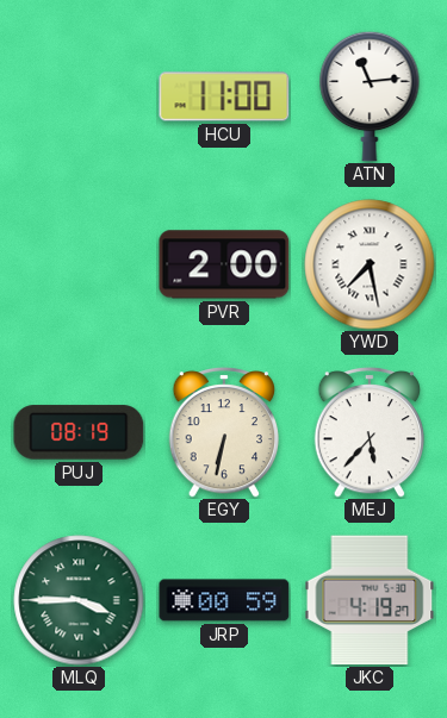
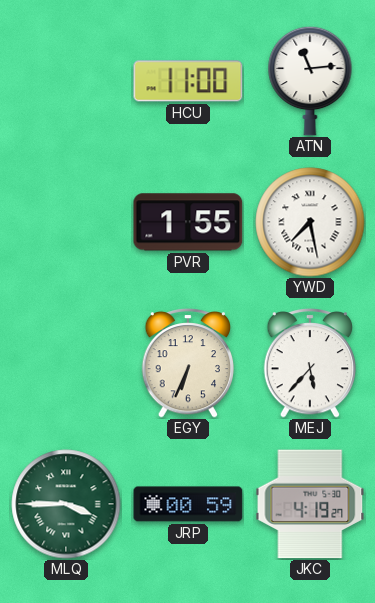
PVR: 2:00 -> 1:55
PUJ: 08:19 -> none
EGY: 6:32 -> 6:34
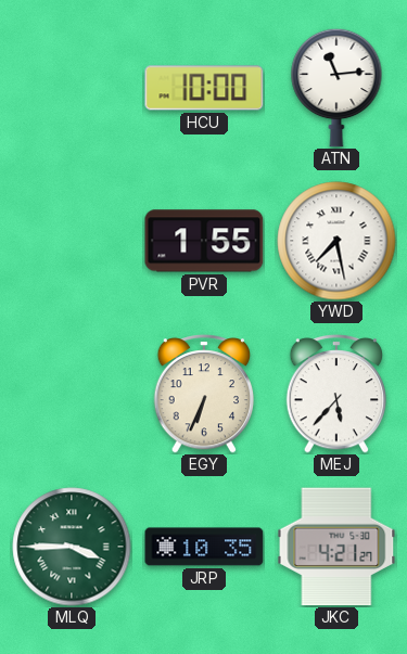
HCU: 11:00 -> 10:00
JRP: 00:59 -> 10:35
JKC: 4:19 -> 4:21
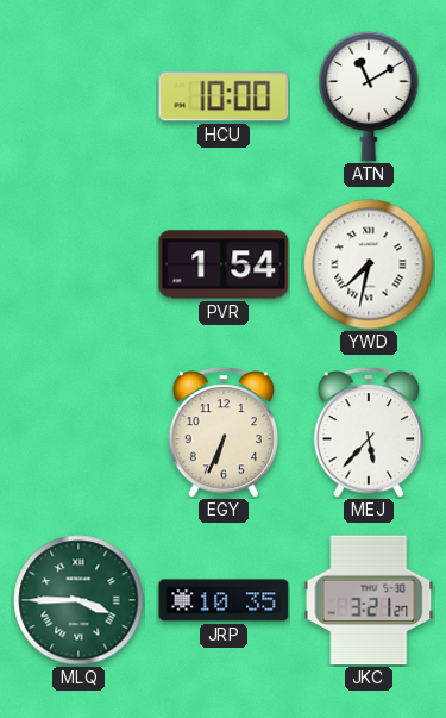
ATN: 11:14 -> 11:10
PVR: 1:55 -> 1:54
YWD: 7:28 -> 7:32
JKC: 4:21 -> 3:21
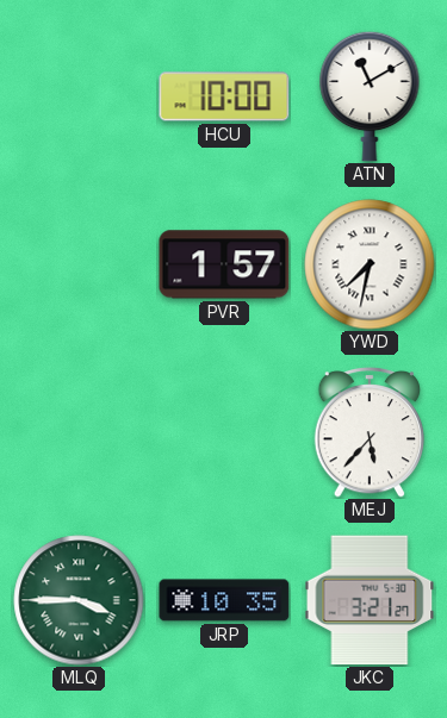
PVR: 1:54 -> 1:57
EGY: 6:34 -> none
